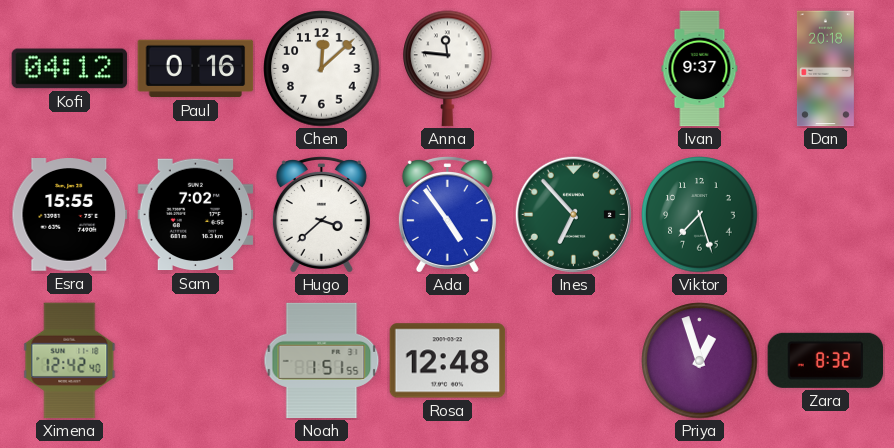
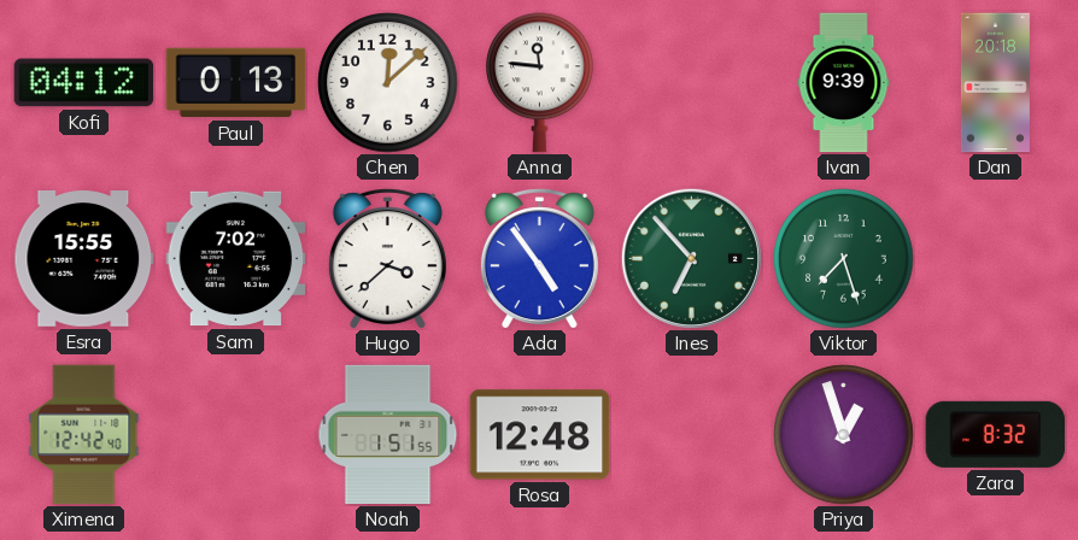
Paul: 0:16 -> 0:13
Ivan: 9:37 -> 9:39
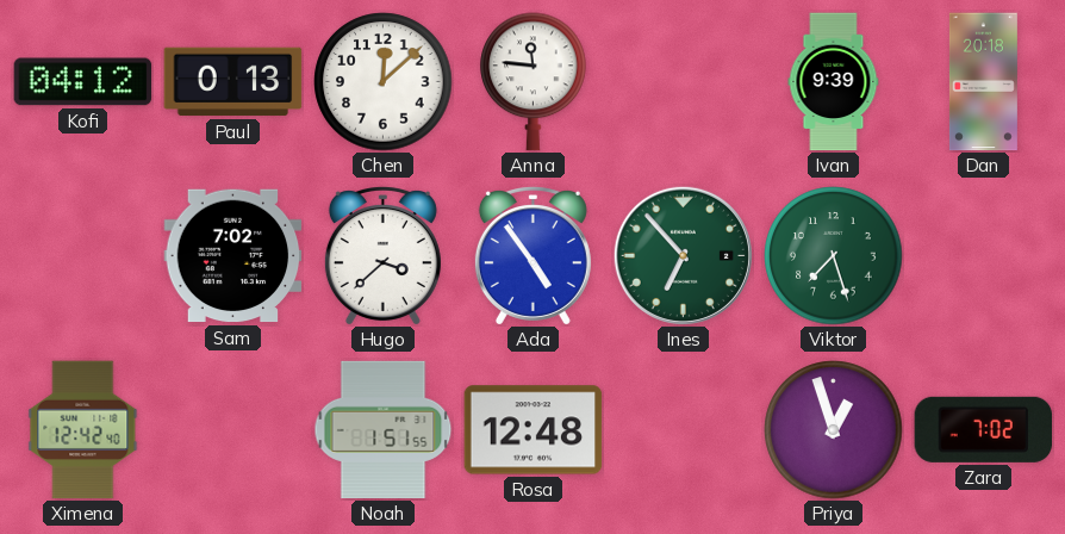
Esra: 15:55 -> none
Zara: 8:32 -> 7:02
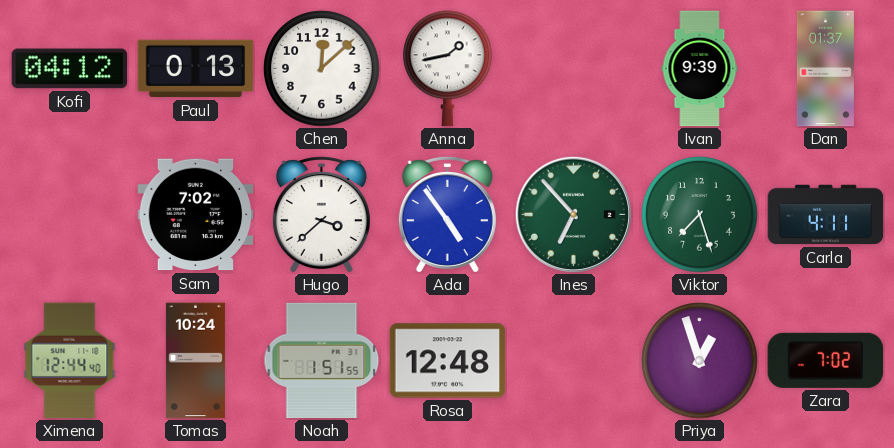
Anna: 11:46 -> 1:43
Dan: 20:18 -> 01:37
Carla: none -> 4:11
Ximena: 12:42 -> 12:44
Tomas: none -> 10:24
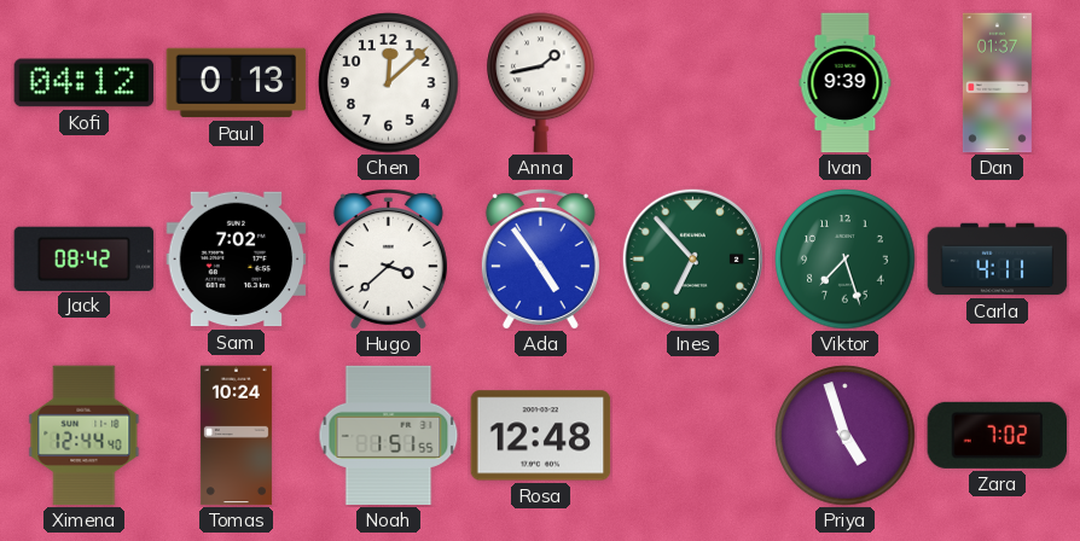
Jack: none -> 08:42
Priya: 12:57 -> 4:57
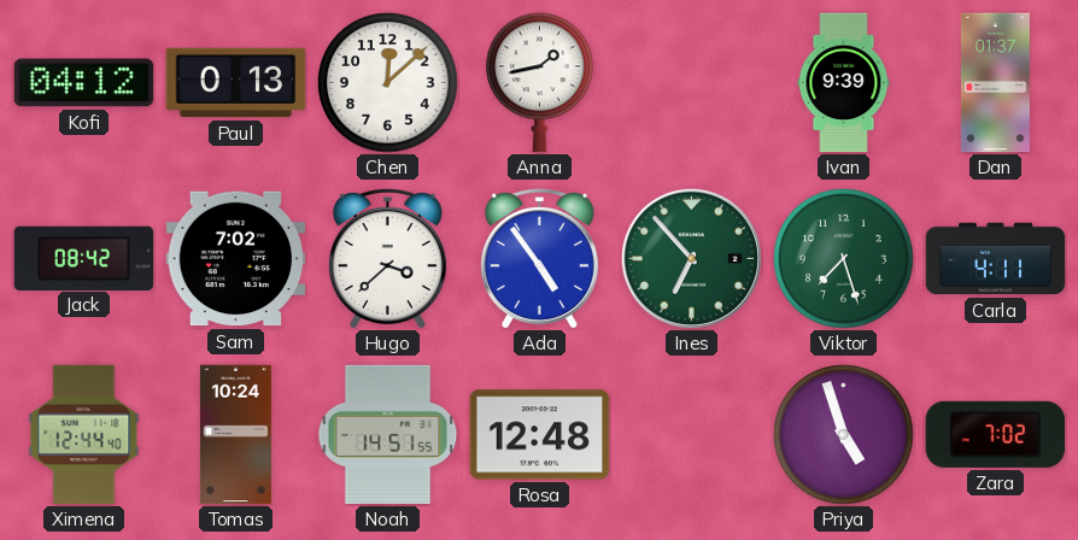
Noah: 1:51 -> 14:51
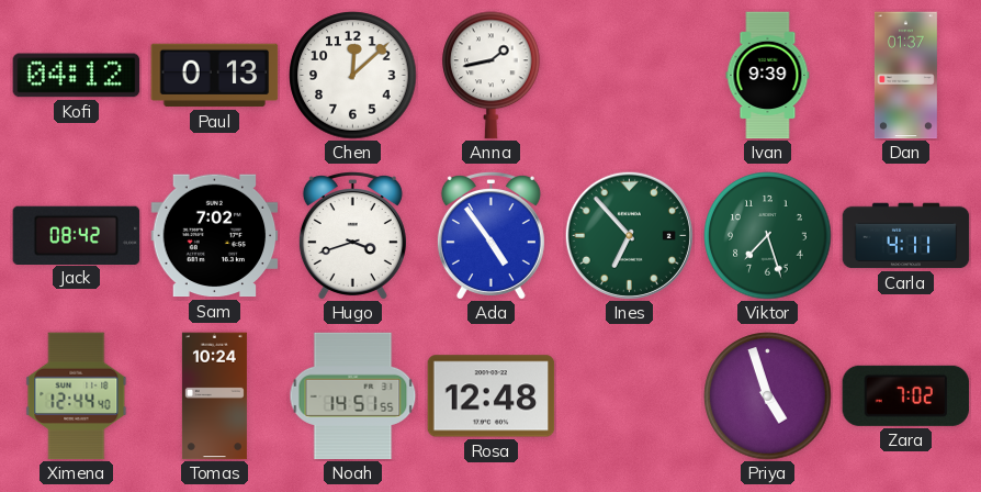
Hugo: 3:38 -> 3:42
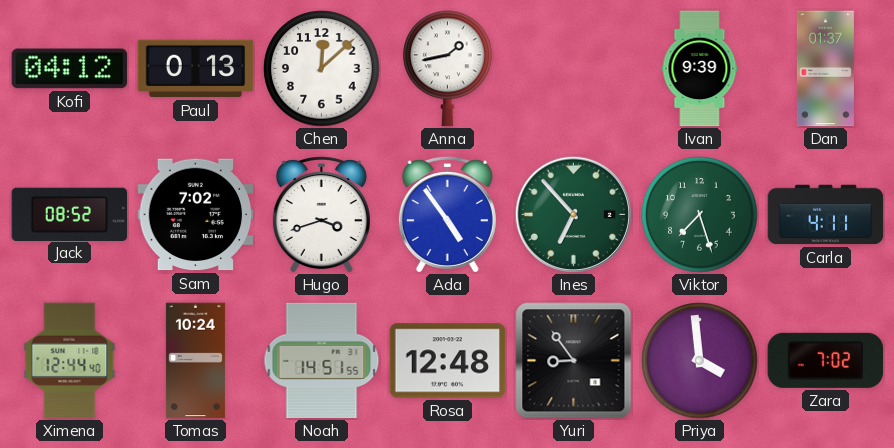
Jack: 08:42 -> 08:52
Yuri: none -> 8:54
Priya: 4:57 -> 3:59
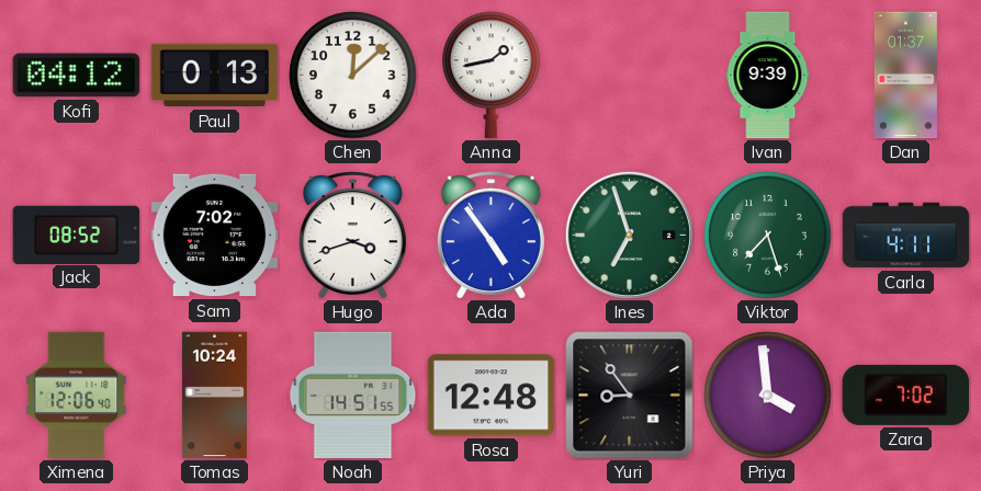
Ines: 6:53 -> 6:57
Ximena: 12:44 -> 12:06
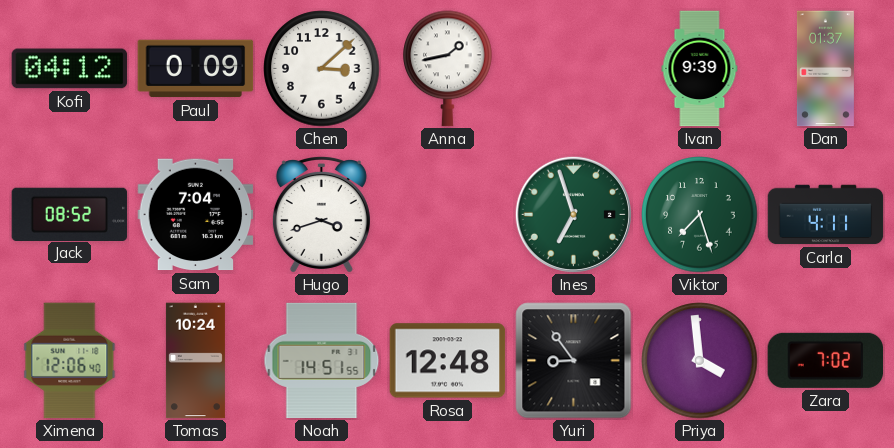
Paul: 0:13 -> 0:09
Chen: 12:08 -> 3:08
Sam: 7:02 -> 7:04
Ada: 4:54 -> none
